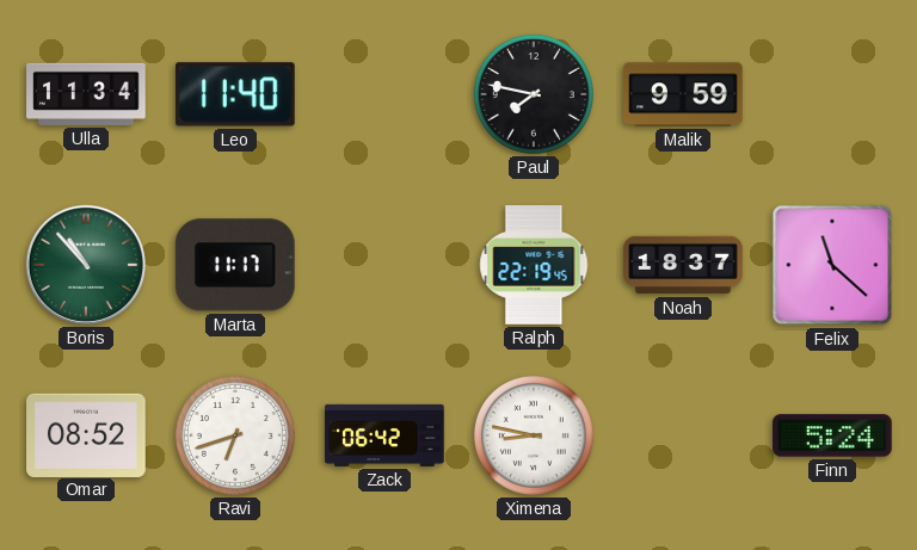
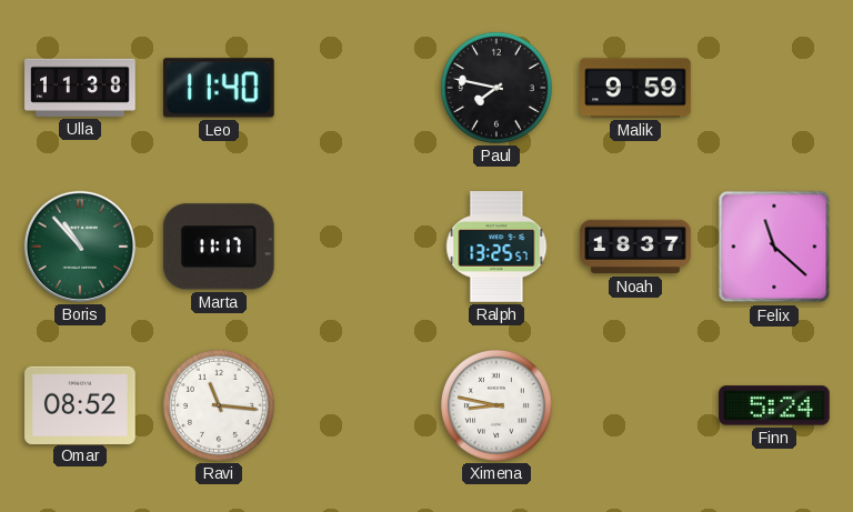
Ulla: 11:34 -> 11:38
Ralph: 22:19 -> 13:25
Ravi: 6:42 -> 11:16
Zack: 06:42 -> none
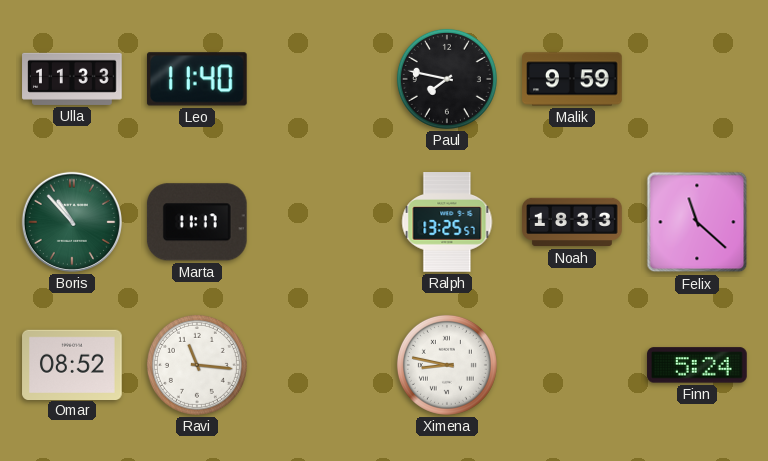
Ulla: 11:38 -> 11:33
Noah: 18:37 -> 18:33
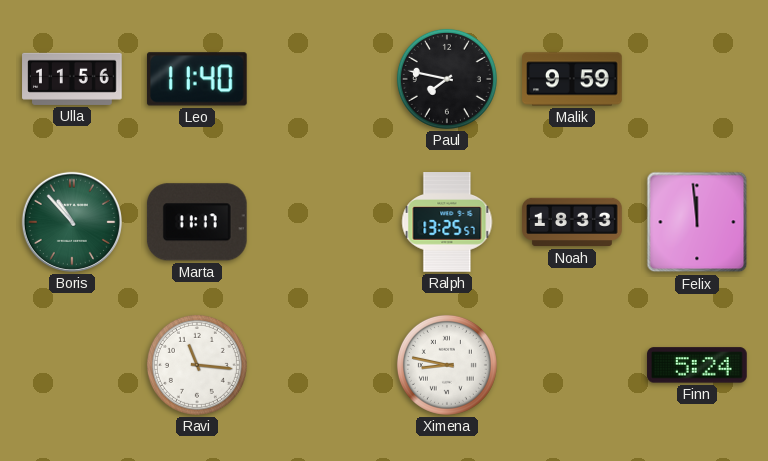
Ulla: 11:33 -> 11:56
Felix: 11:22 -> 11:59
Omar: 08:52 -> none
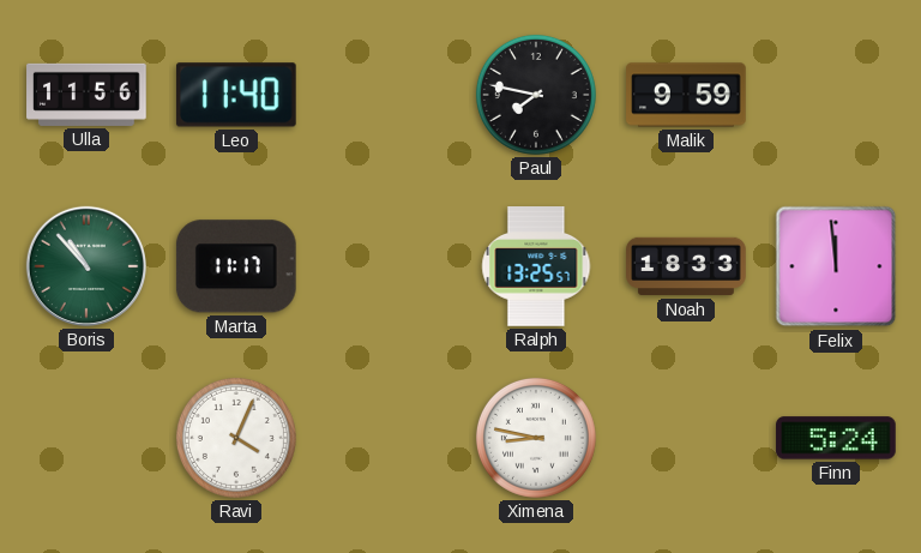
Ravi: 11:16 -> 4:04
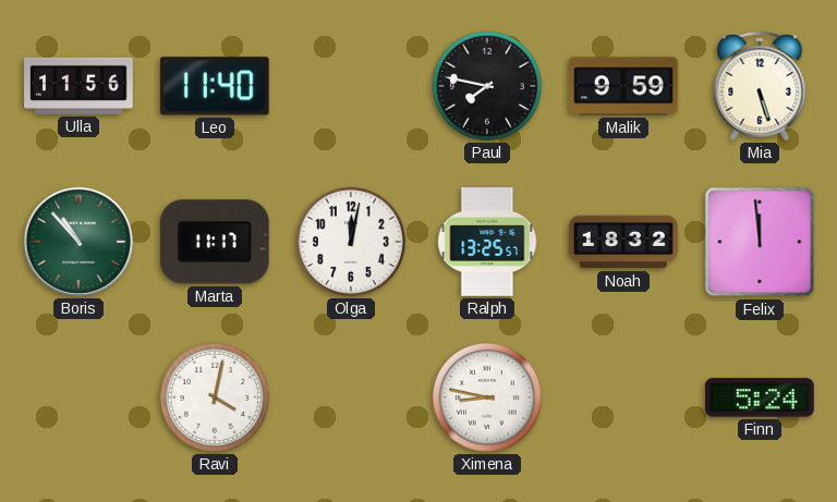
Mia: none -> 5:27
Olga: none -> 12:02
Noah: 18:33 -> 18:32
Ravi: 4:04 -> 4:02
